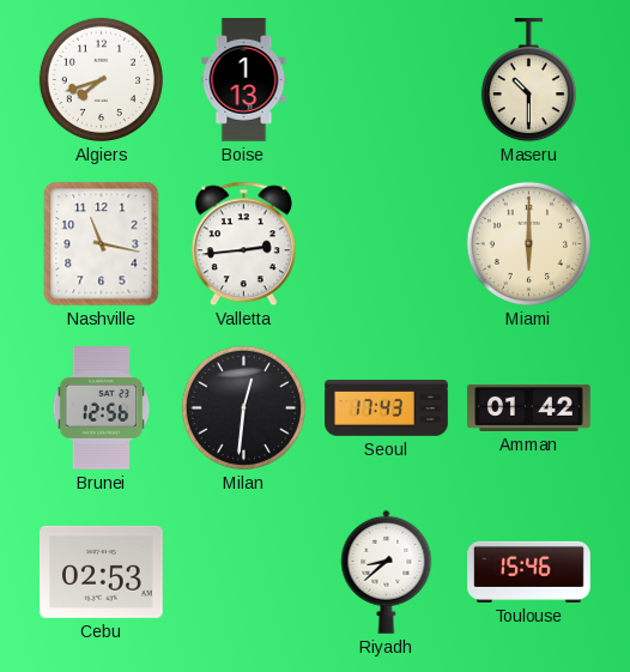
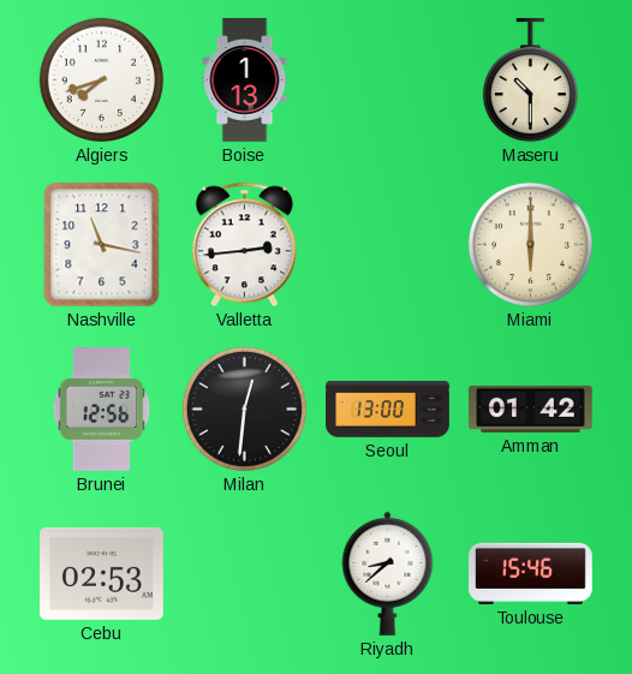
Seoul: 17:43 -> 13:00
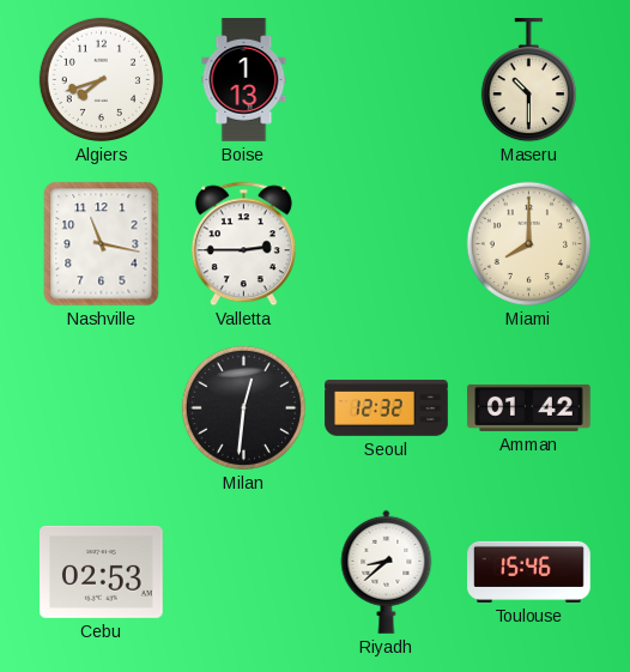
Valletta: 2:44 -> 2:45
Miami: 6:00 -> 8:00
Brunei: 12:56 -> none
Seoul: 13:00 -> 12:32
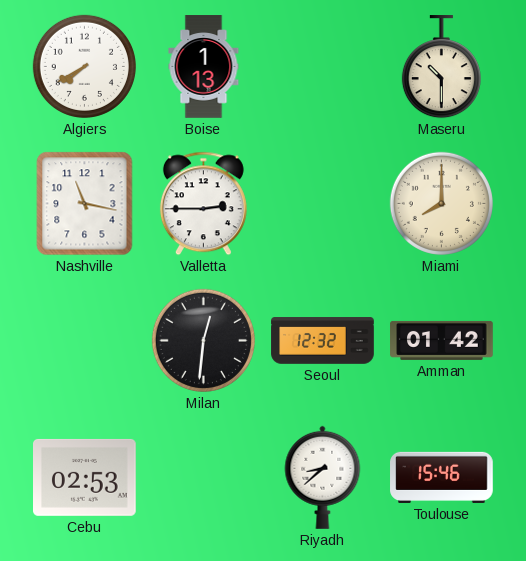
Algiers: 7:42 -> 7:40
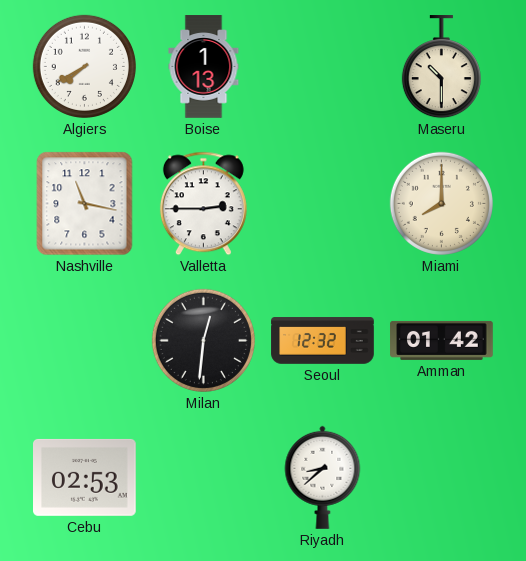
Toulouse: 15:46 -> none
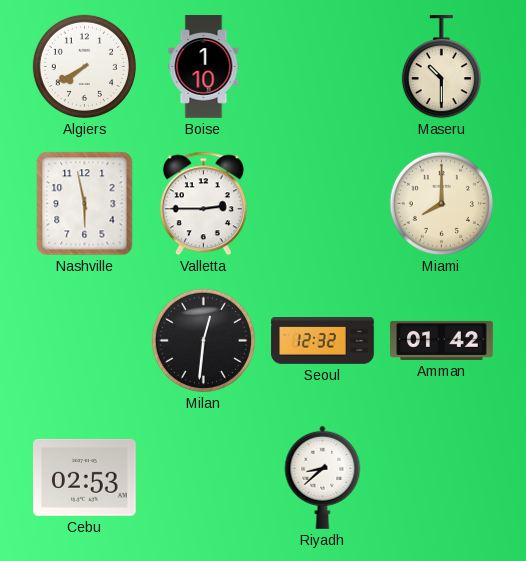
Boise: 1:13 -> 1:10
Nashville: 11:17 -> 5:58
